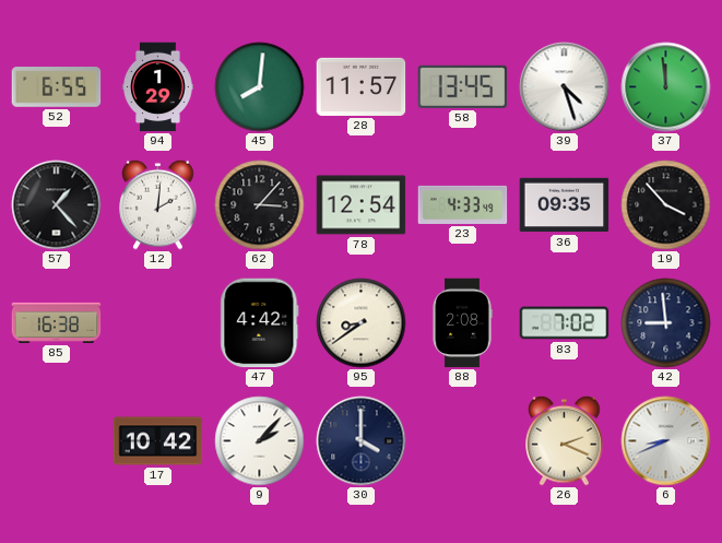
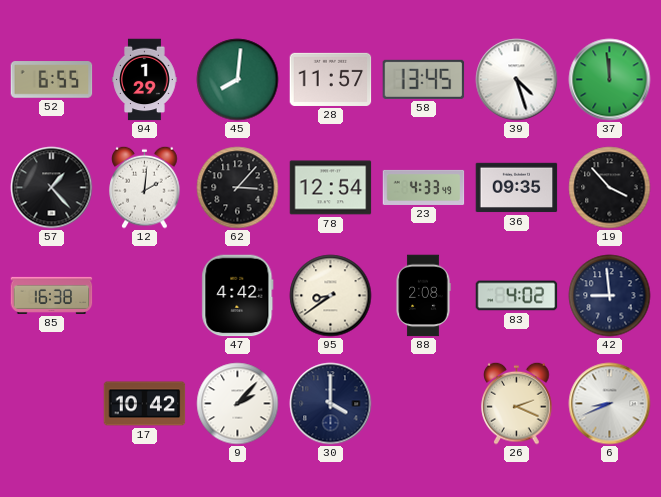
83: 7:02 -> 4:02
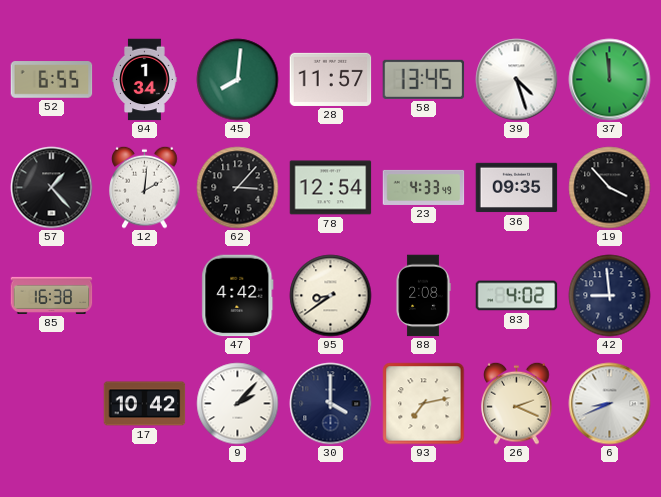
94: 1:29 -> 1:34
93: none -> 7:13
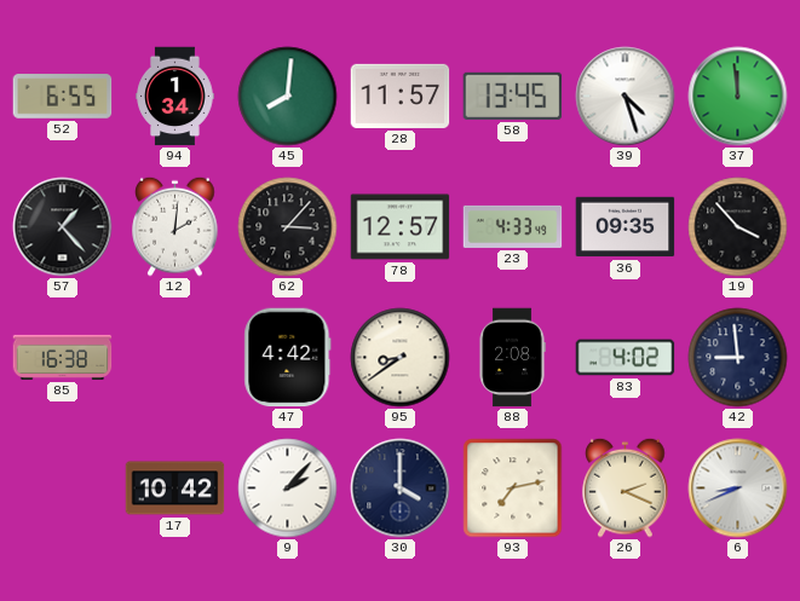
78: 12:54 -> 12:57
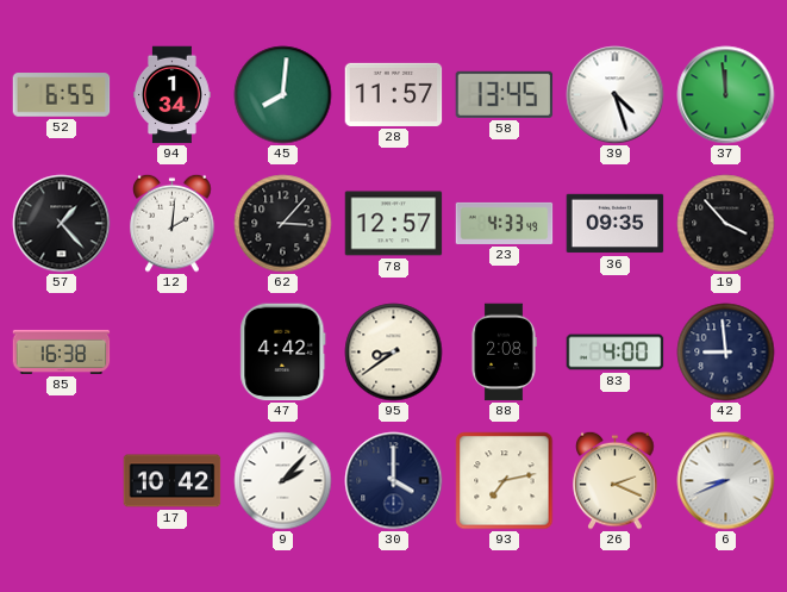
83: 4:02 -> 4:00
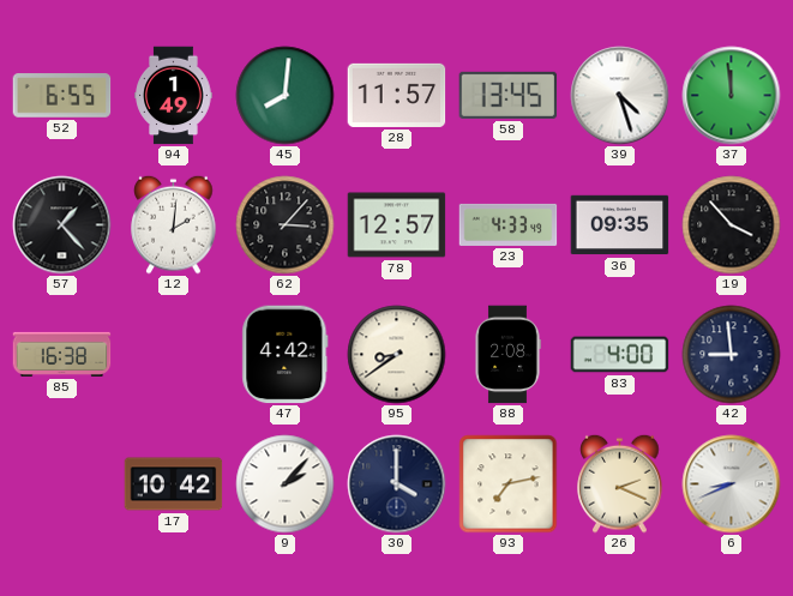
94: 1:34 -> 1:49
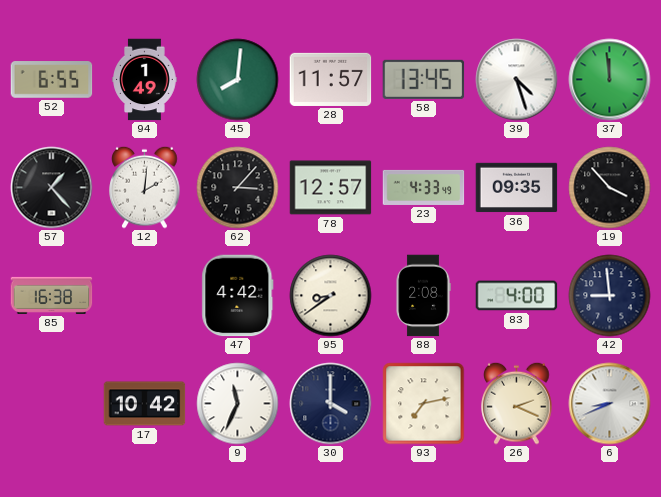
9: 2:07 -> 11:34
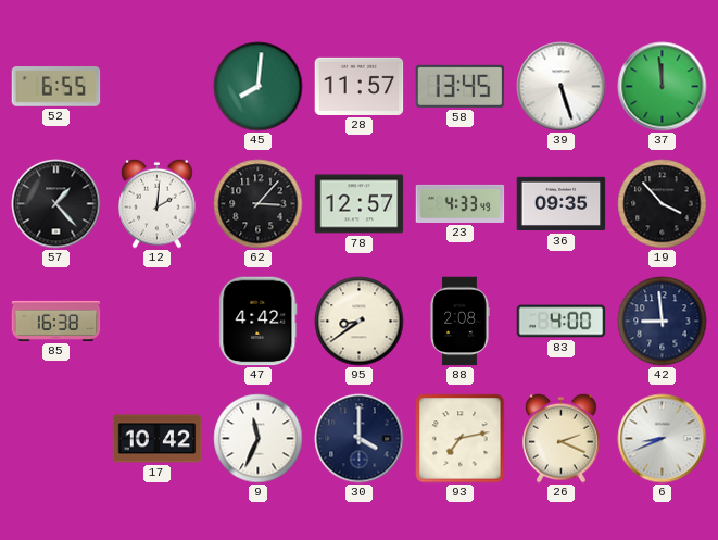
94: 1:49 -> none
39: 4:27 -> 5:27
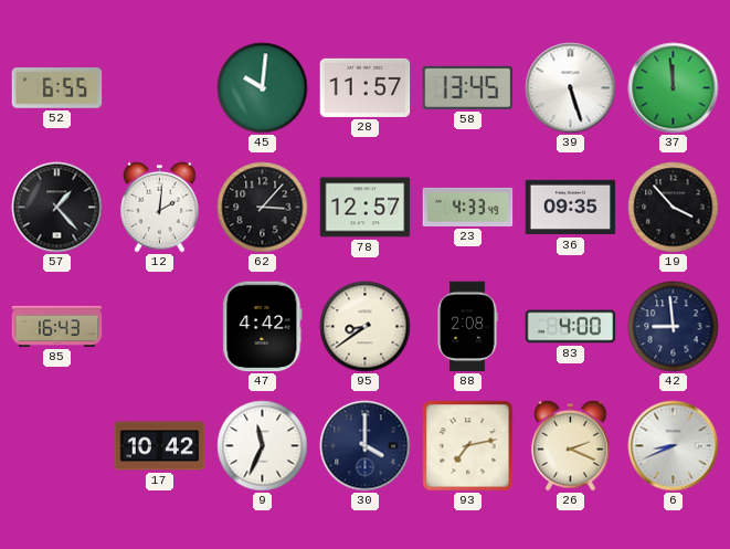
45: 8:01 -> 10:01
85: 16:38 -> 16:43
